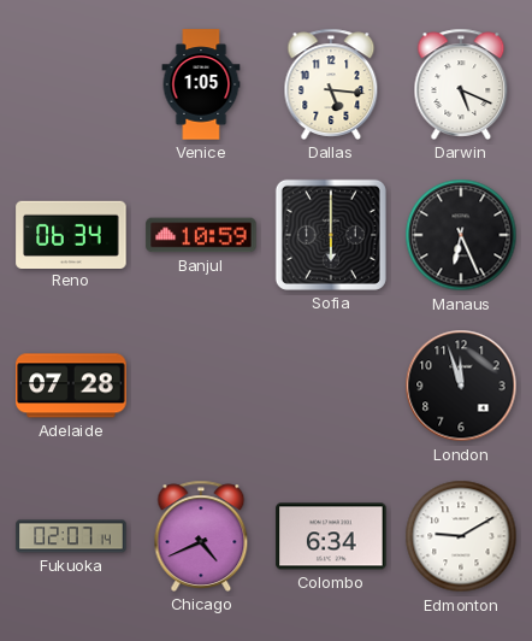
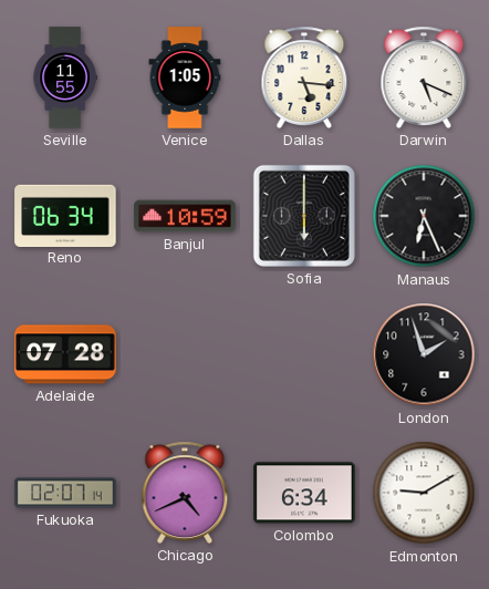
Seville: none -> 11:55
London: 11:57 -> 1:57
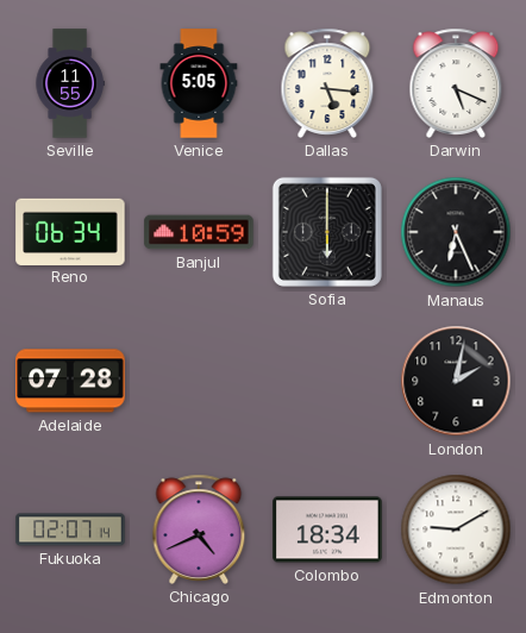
Venice: 1:05 -> 5:05
London: 1:57 -> 2:02
Colombo: 6:34 -> 18:34
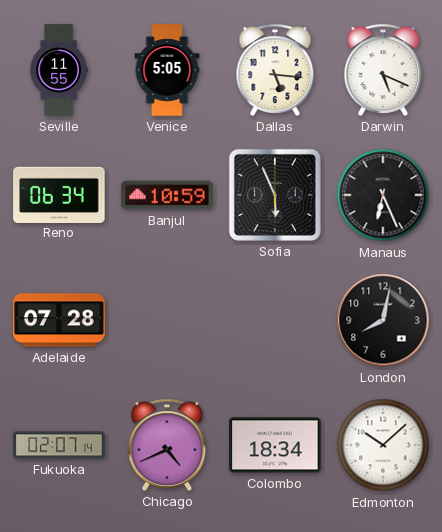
Sofia: 6:00 -> 5:56
London: 2:02 -> 8:02
Edmonton: 9:10 -> 10:08
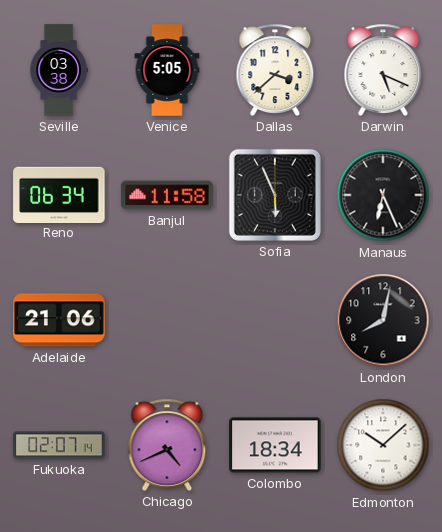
Seville: 11:55 -> 03:38
Dallas: 5:16 -> 3:38
Banjul: 10:59 -> 11:58
Adelaide: 07:28 -> 21:06
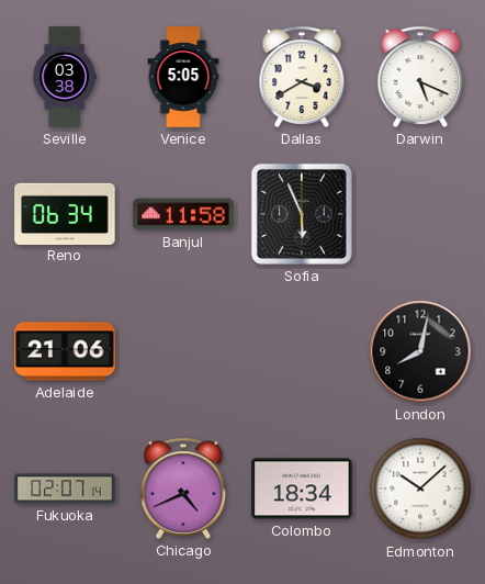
Dallas: 3:38 -> 3:40
Manaus: 6:26 -> none
